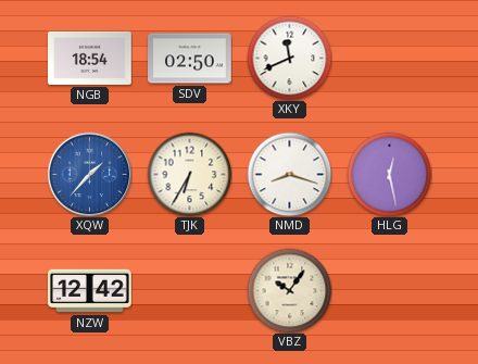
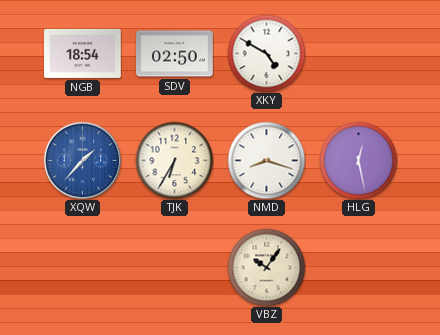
XKY: 11:41 -> 4:50
NZW: 12:42 -> none
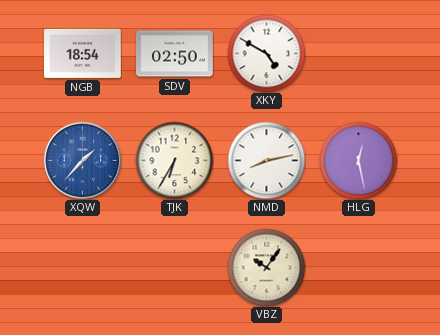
NMD: 8:18 -> 8:13
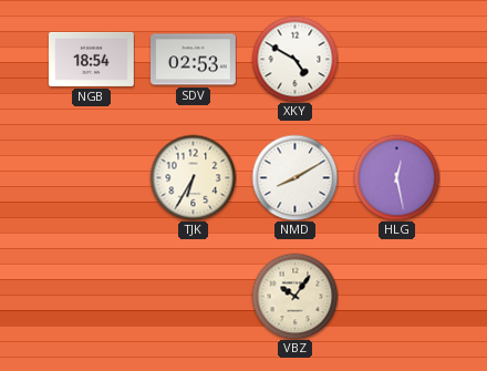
SDV: 02:50 -> 02:53
XQW: 1:37 -> none
NMD: 8:13 -> 8:10
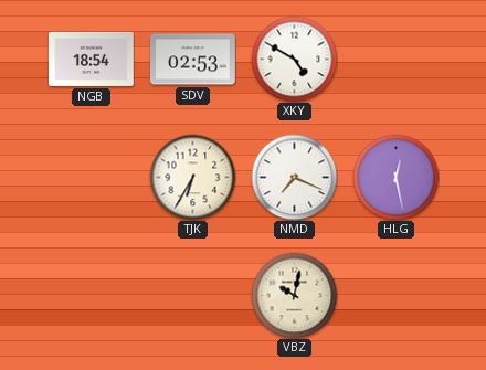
NMD: 8:10 -> 7:19
VBZ: 10:06 -> 10:02
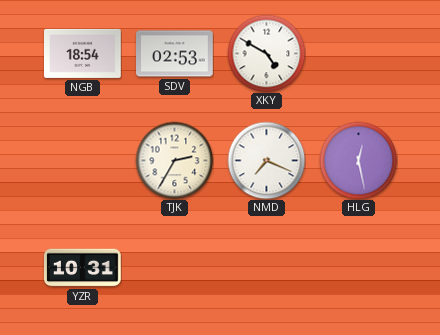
TJK: 6:35 -> 2:35
YZR: none -> 10:31
VBZ: 10:02 -> none
